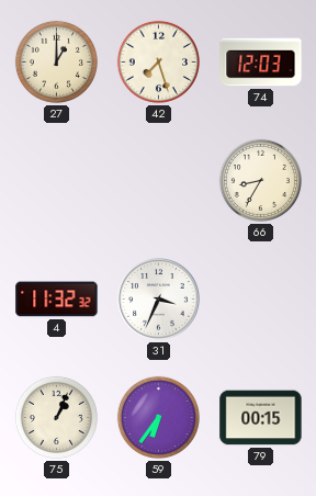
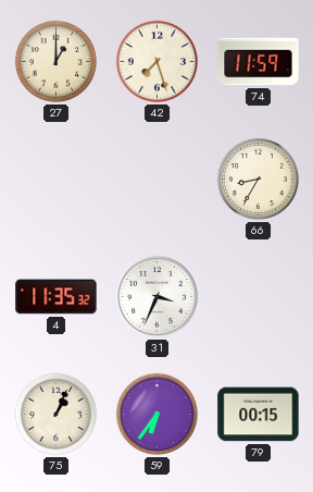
74: 12:03 -> 11:59
4: 11:32 -> 11:35
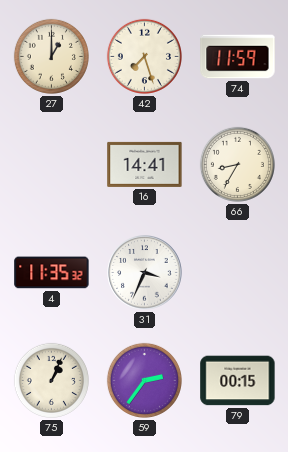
16: none -> 14:41
59: 6:36 -> 2:36
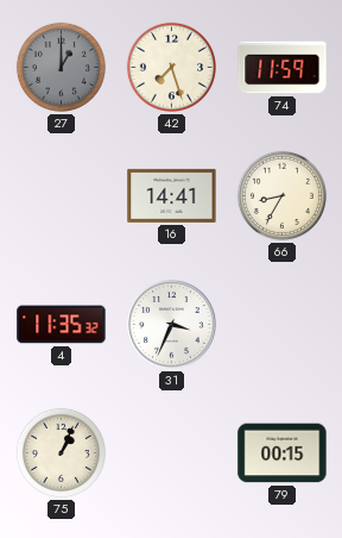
27 dial: cream -> grey
59: 2:36 -> none
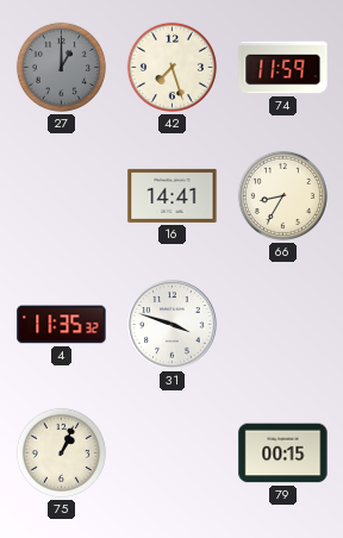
31: 3:34 -> 3:48
